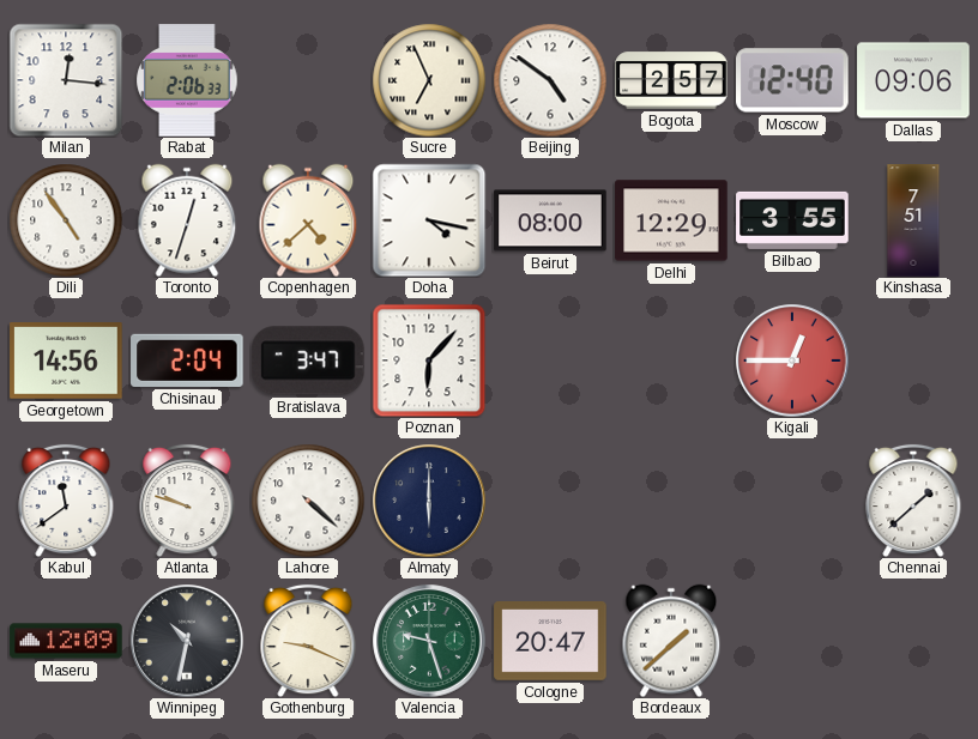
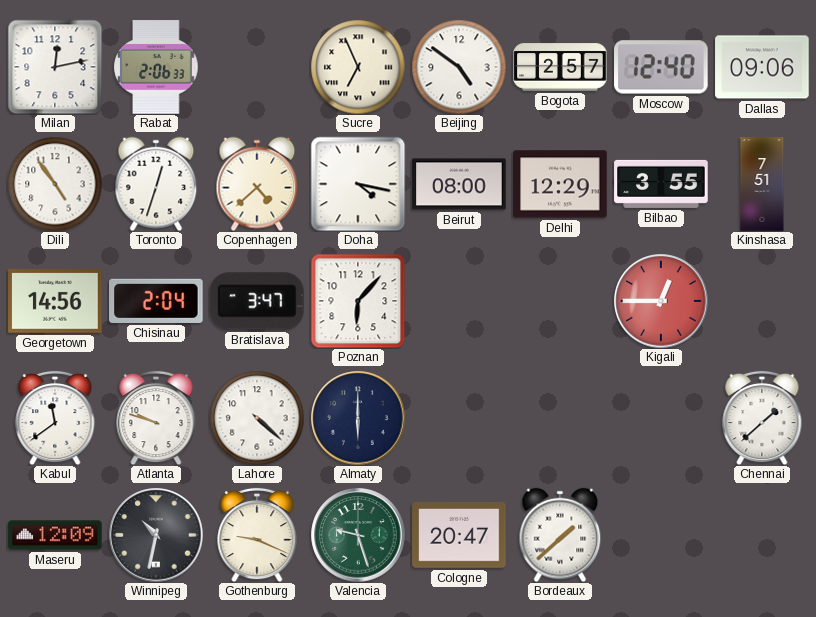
Milan: 12:16 -> 12:13
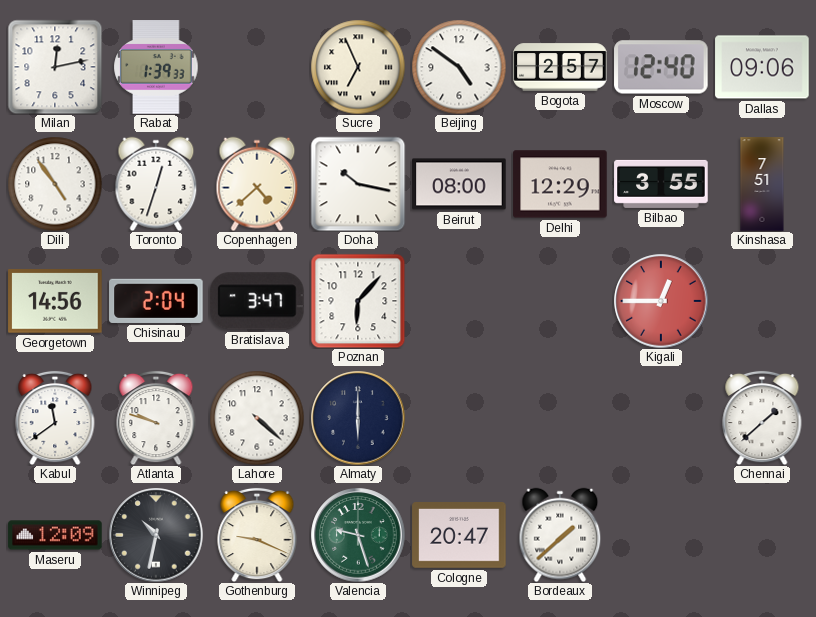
Rabat: 2:06 -> 1:39
Doha: 4:17 -> 10:17
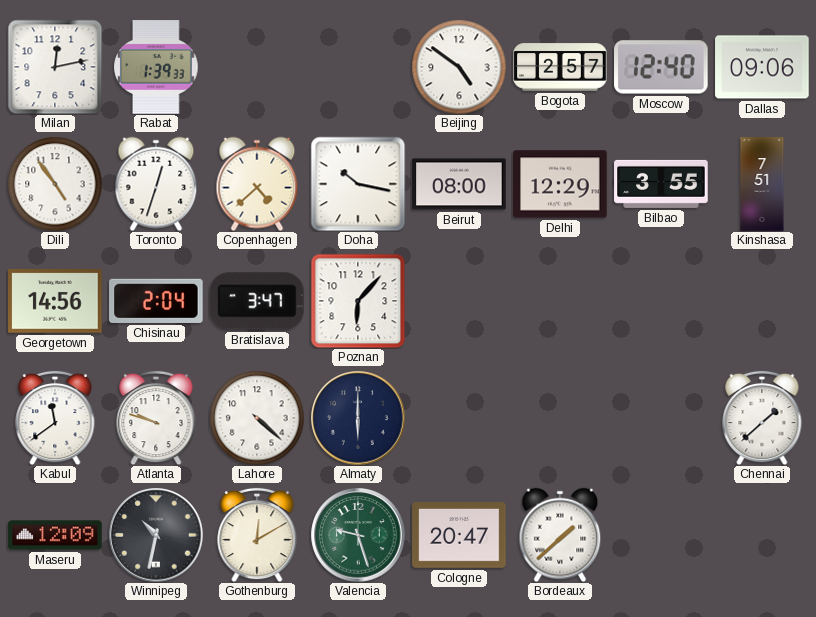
Sucre: 6:56 -> none
Kigali: 12:45 -> none
Gothenburg: 9:19 -> 12:10
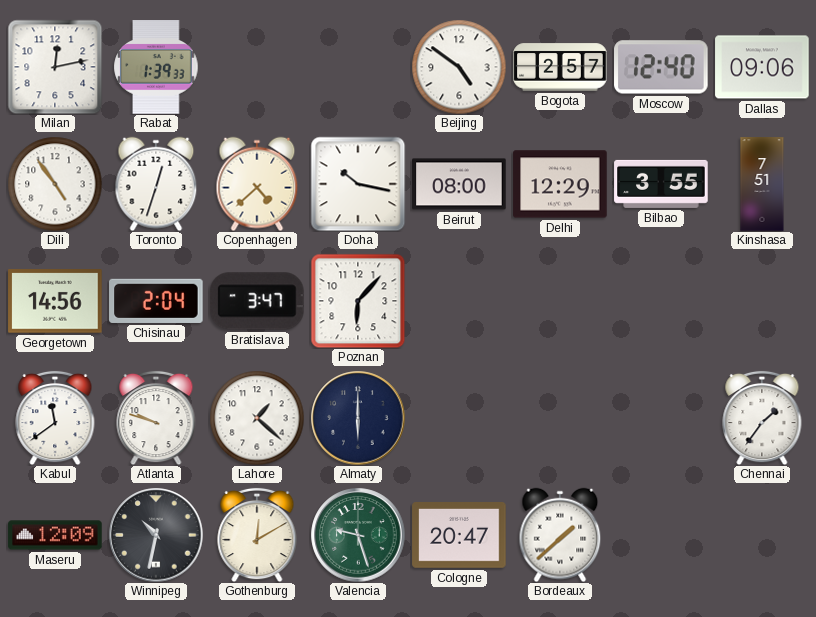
Lahore: 4:22 -> 1:22
Chennai: 1:38 -> 1:36
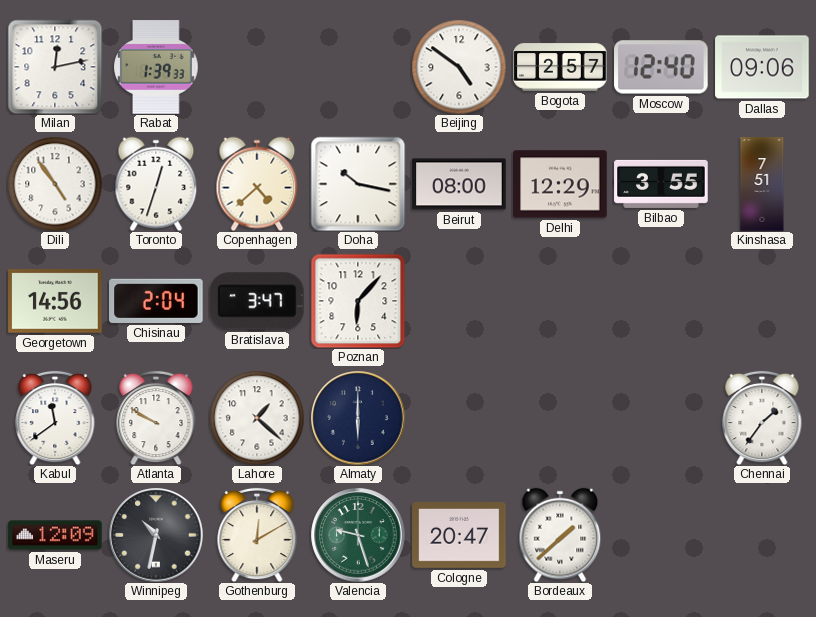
Atlanta: 9:48 -> 9:50
